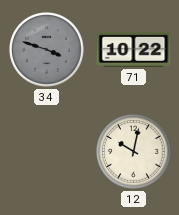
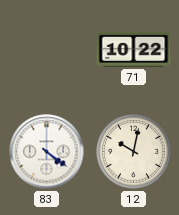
34: 3:48 -> none
83: none -> 4:21
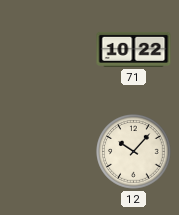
83: 4:21 -> none
12: 10:02 -> 10:07
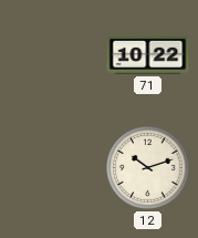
12: 10:07 -> 10:12
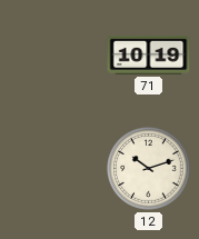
71: 10:22 -> 10:19
